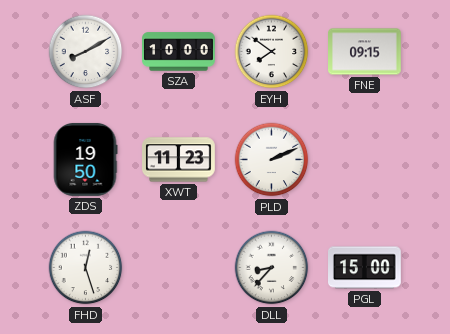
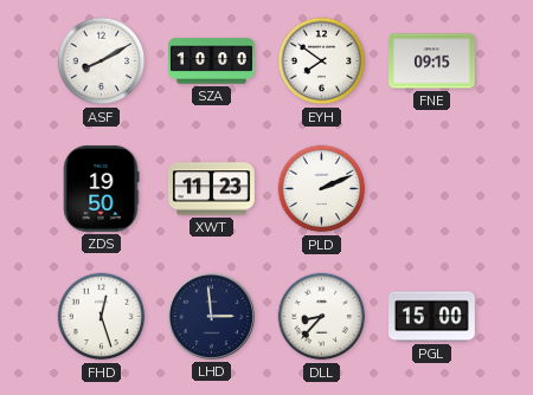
LHD: none -> 2:59
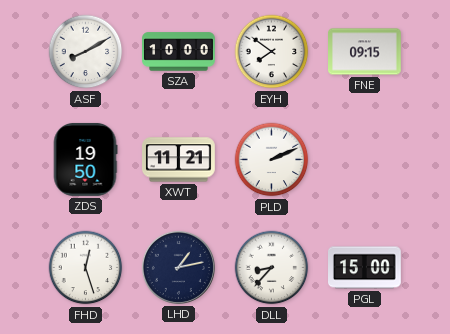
XWT: 11:23 -> 11:21
LHD: 2:59 -> 1:13
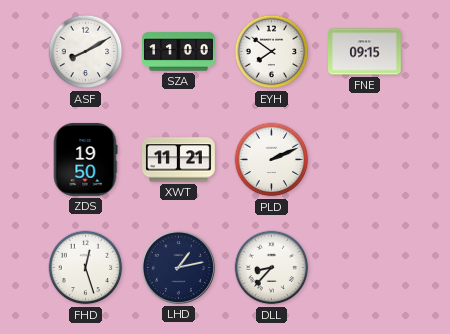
SZA: 10:00 -> 11:00
PGL: 15:00 -> none
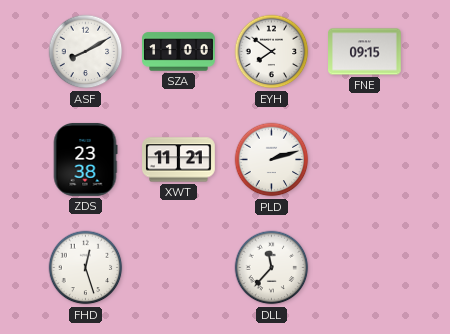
ZDS: 19:50 -> 23:38
PLD: 2:11 -> 2:12
LHD: 1:13 -> none
DLL: 8:37 -> 11:37
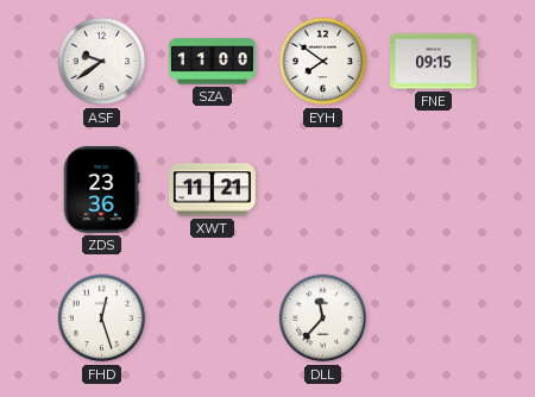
ASF: 8:10 -> 9:39
ZDS: 23:38 -> 23:36
PLD: 2:12 -> none
